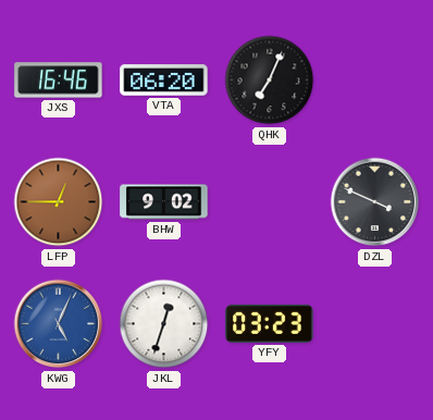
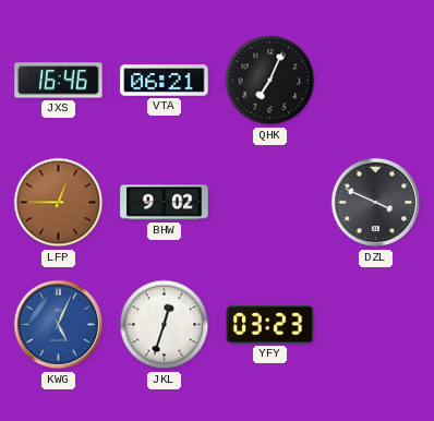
VTA: 06:20 -> 06:21
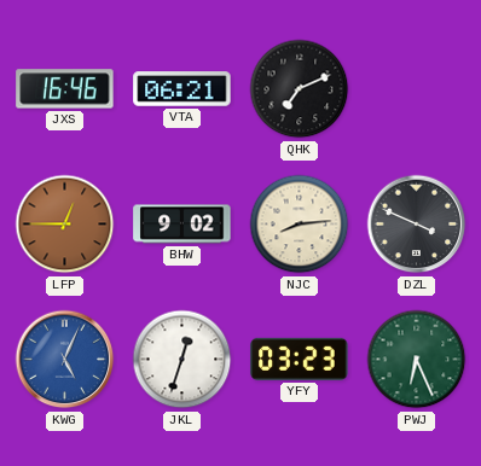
QHK: 7:04 -> 7:11
NJC: none -> 8:14
PWJ: none -> 6:26
